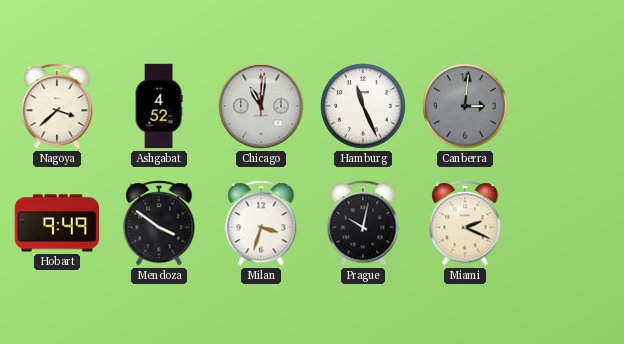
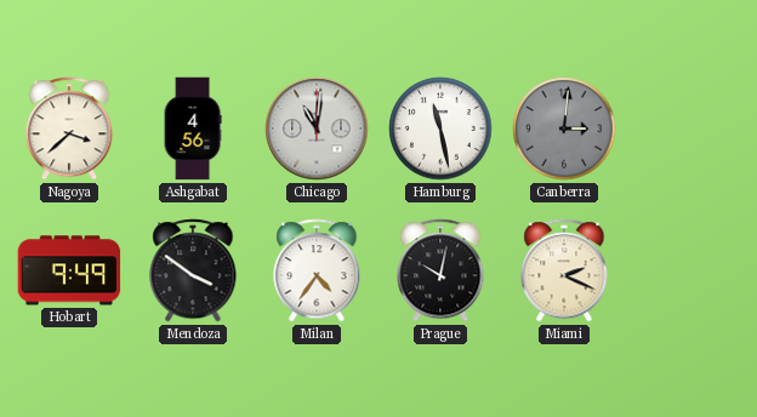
Ashgabat: 4:52 -> 4:56
Hamburg: 11:26 -> 11:28
Milan: 3:33 -> 4:36
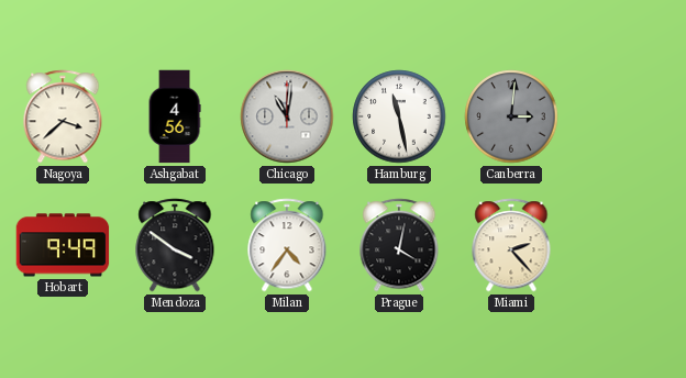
Prague: 10:02 -> 4:02
Miami: 2:19 -> 2:23
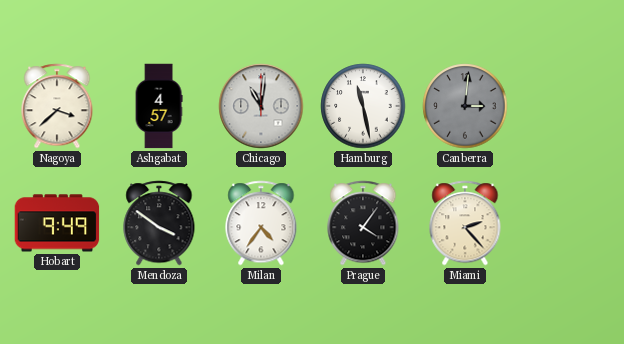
Ashgabat: 4:56 -> 4:57
Prague: 4:02 -> 4:06
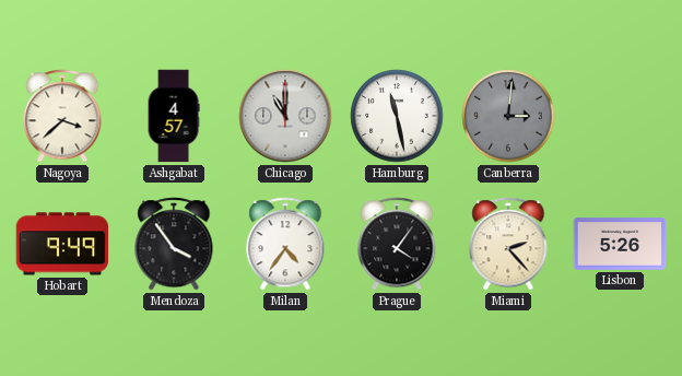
Chicago: 11:01 -> 11:00
Mendoza: 3:51 -> 3:54
Lisbon: none -> 5:26
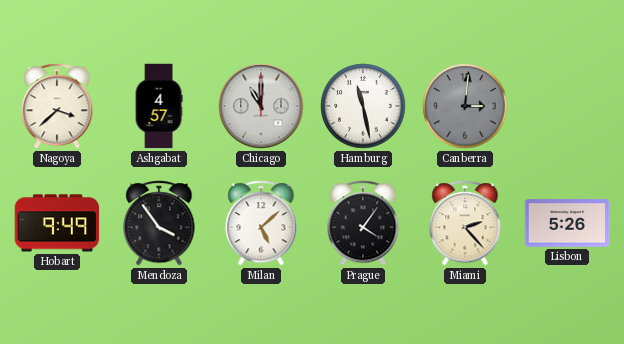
Milan: 4:36 -> 5:08
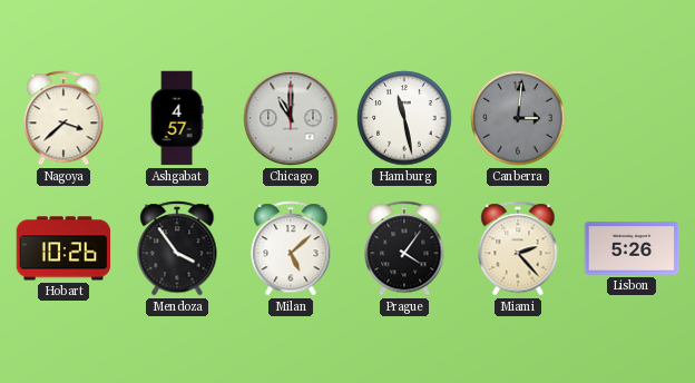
Hobart: 9:49 -> 10:26
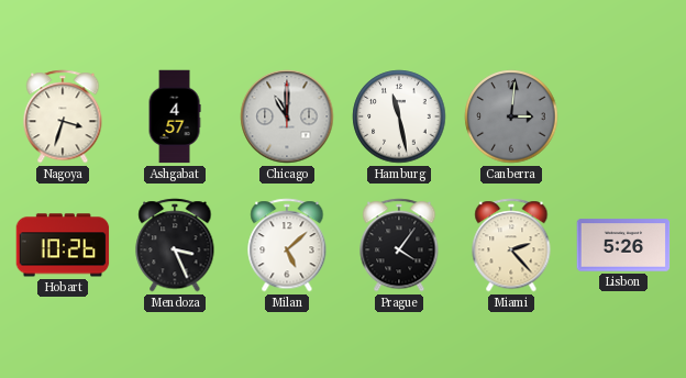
Nagoya: 3:38 -> 3:33
Mendoza: 3:54 -> 3:26
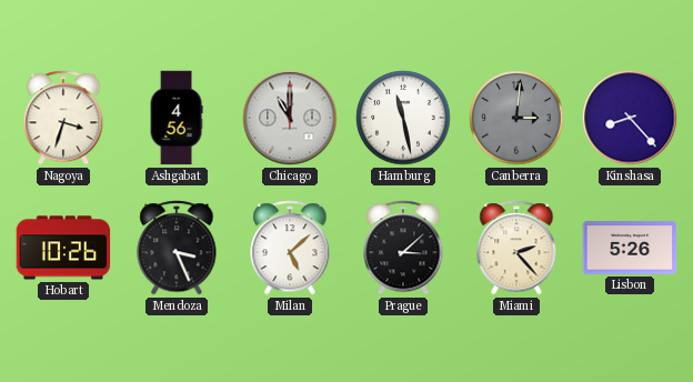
Ashgabat: 4:57 -> 4:56
Kinshasa: none -> 8:23
Prague: 4:06 -> 3:08
